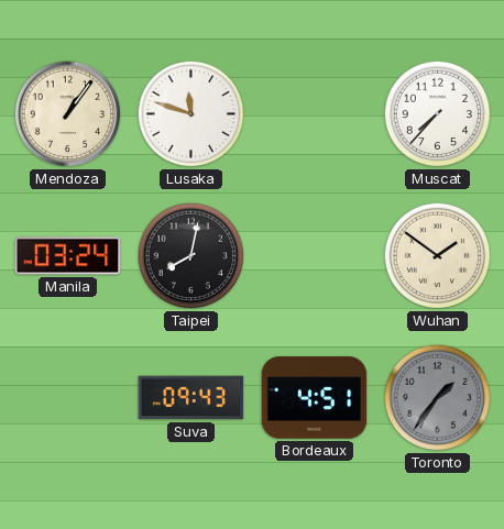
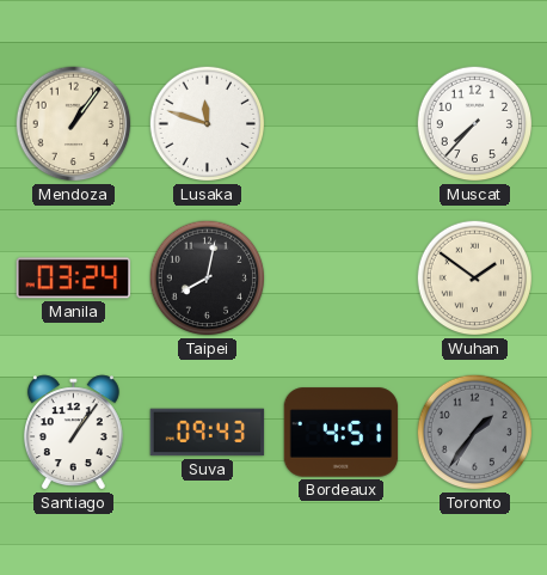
Santiago: none -> 1:06
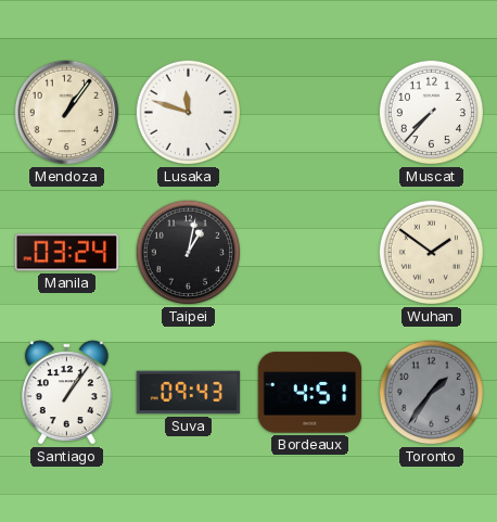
Taipei: 8:02 -> 1:02
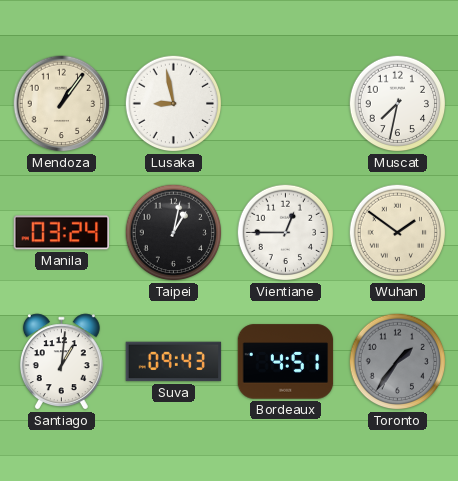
Lusaka: 11:48 -> 8:58
Muscat: 7:37 -> 7:32
Vientiane: none -> 12:45
Santiago: 1:06 -> 1:01
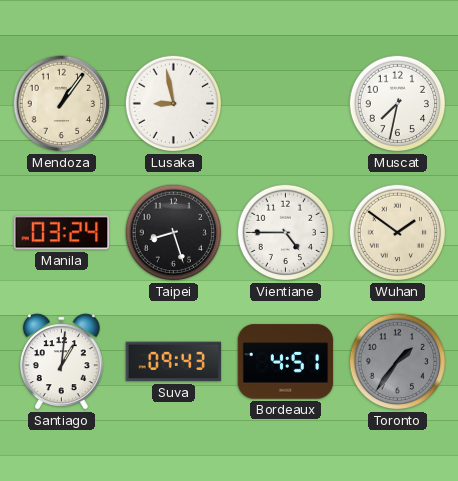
Taipei: 1:02 -> 8:27
Vientiane: 12:45 -> 4:45
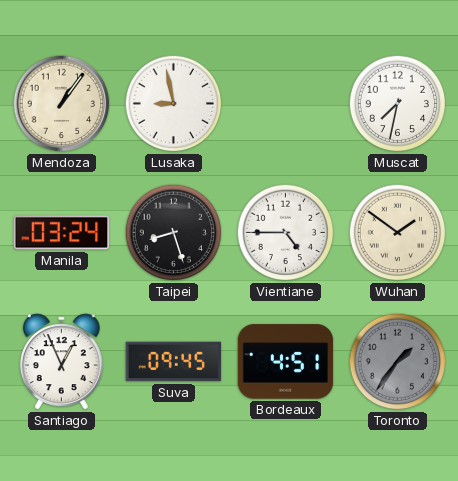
Santiago: 1:01 -> 12:56
Suva: 09:43 -> 09:45
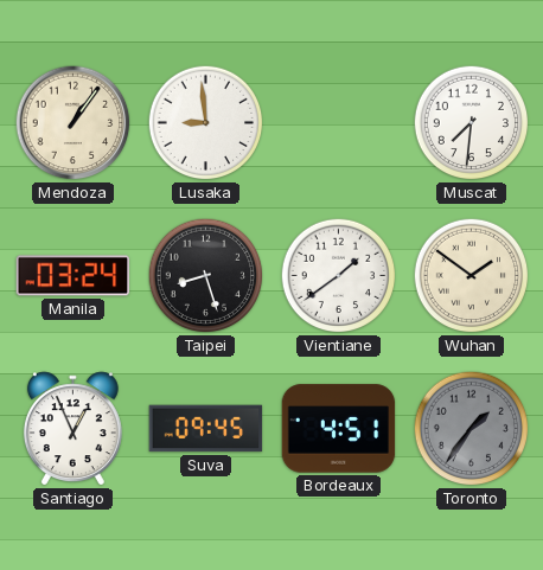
Lusaka: 8:58 -> 8:59
Muscat: 7:32 -> 7:31
Vientiane: 4:45 -> 1:39
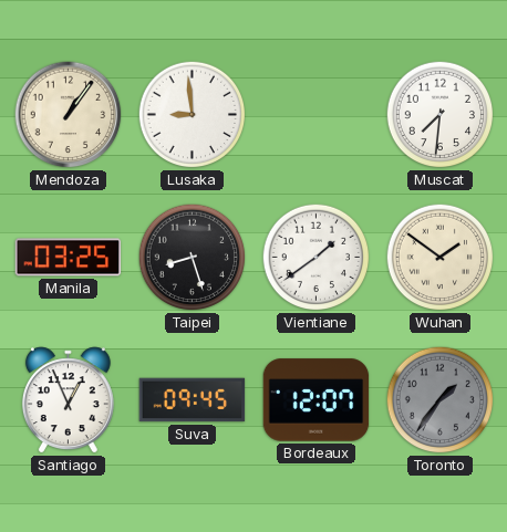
Manila: 03:24 -> 03:25
Bordeaux: 4:51 -> 12:07
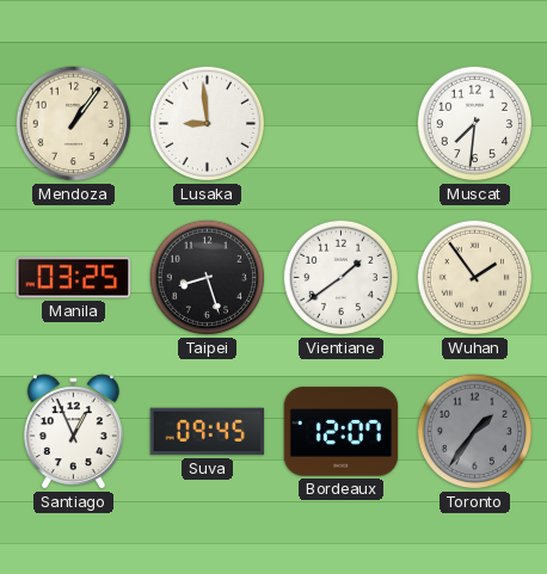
Wuhan: 1:51 -> 1:54
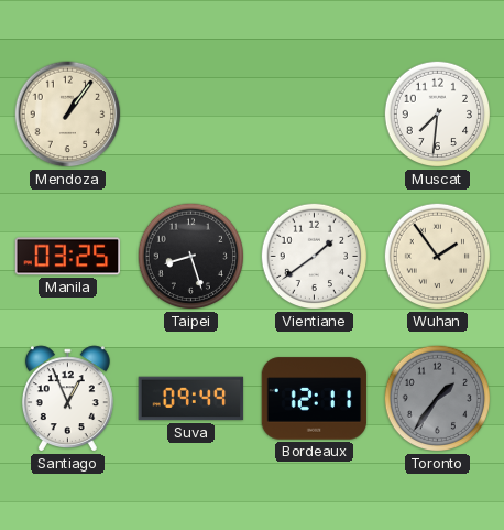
Lusaka: 8:59 -> none
Suva: 09:45 -> 09:49
Bordeaux: 12:07 -> 12:11
